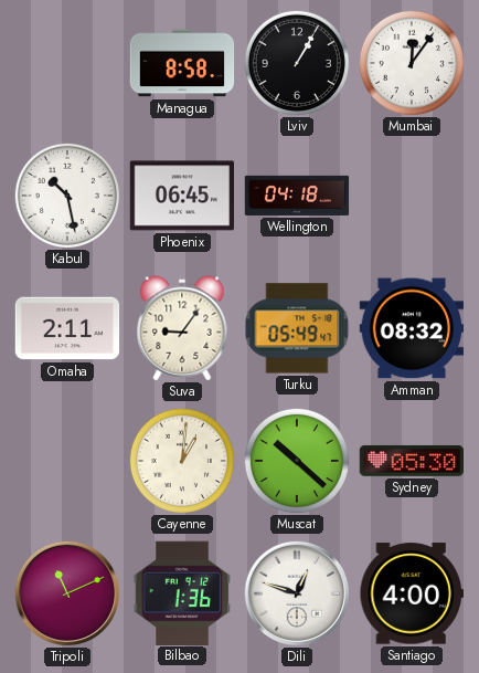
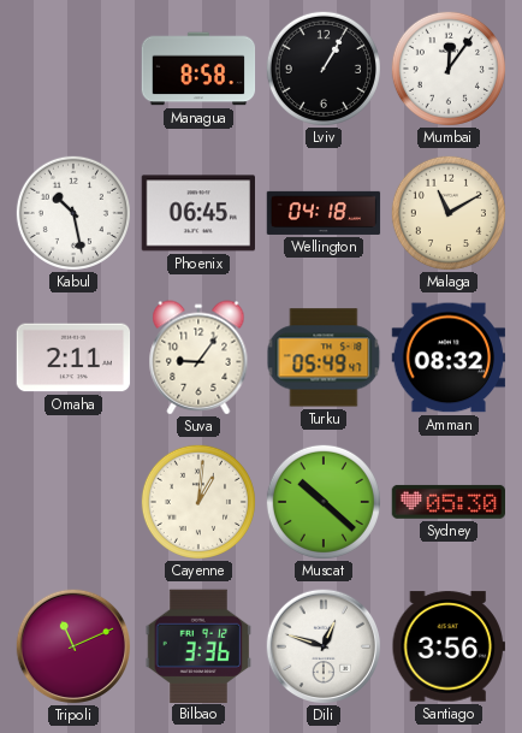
Malaga: none -> 11:10
Bilbao: 1:36 -> 3:36
Santiago: 4:00 -> 3:56
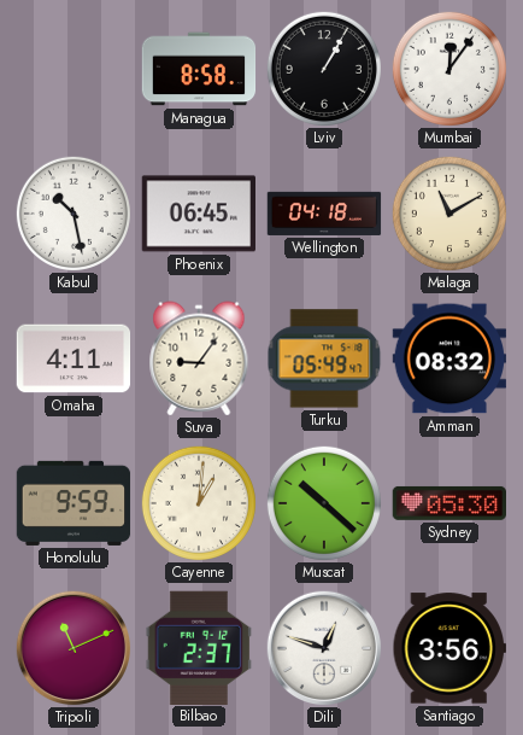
Omaha: 2:11 -> 4:11
Honolulu: none -> 9:59
Bilbao: 3:36 -> 2:37
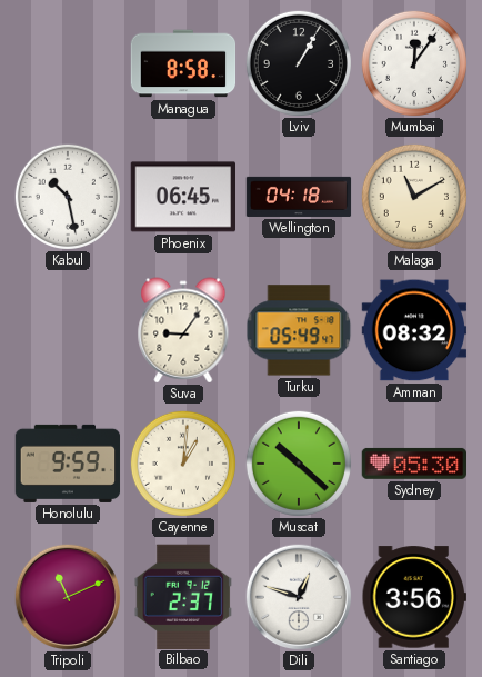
Omaha: 4:11 -> none
